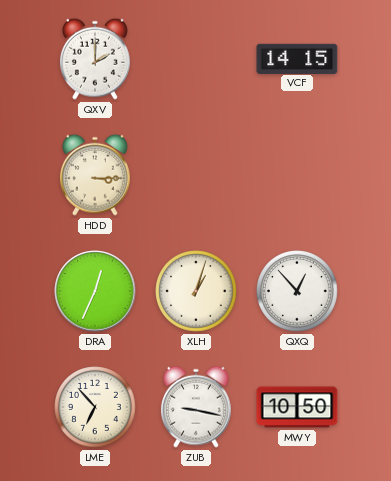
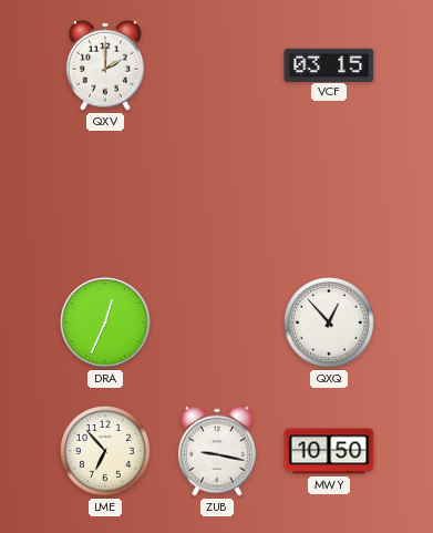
VCF: 14:15 -> 03:15
HDD: 3:15 -> none
XLH: 1:03 -> none
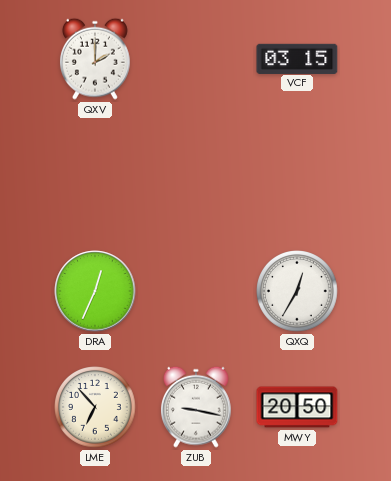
QXQ: 12:53 -> 12:35
MWY: 10:50 -> 20:50
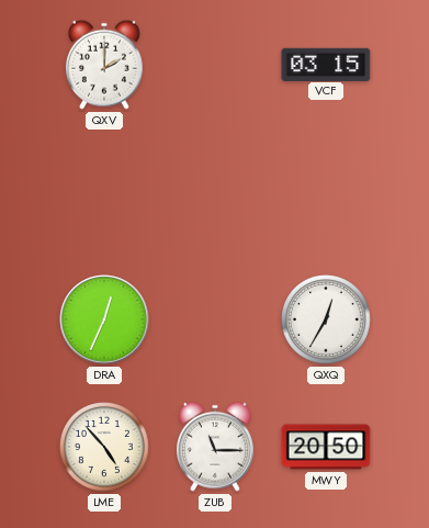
LME: 6:53 -> 4:53
ZUB: 9:17 -> 11:15
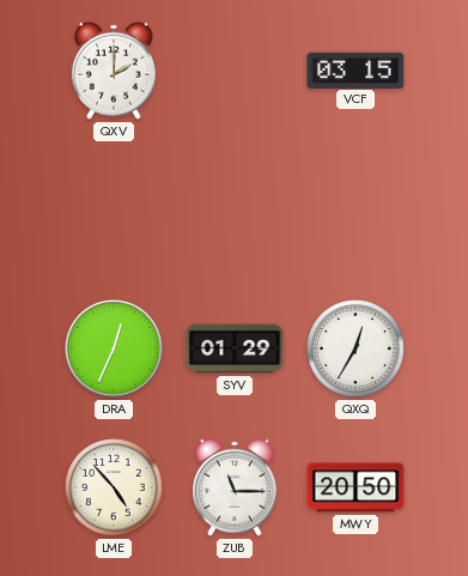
SYV: none -> 01:29
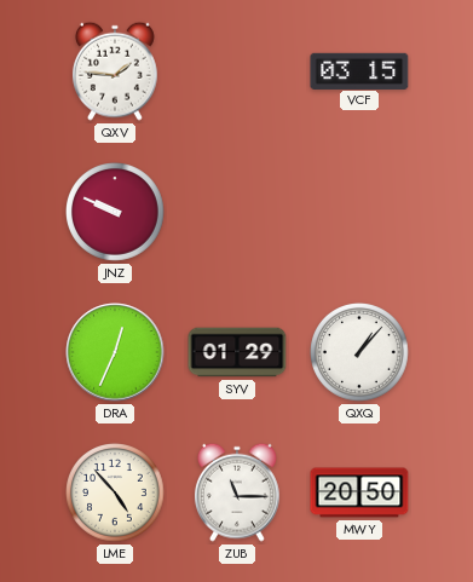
QXV: 2:00 -> 1:46
JNZ: none -> 9:49
QXQ: 12:35 -> 1:07
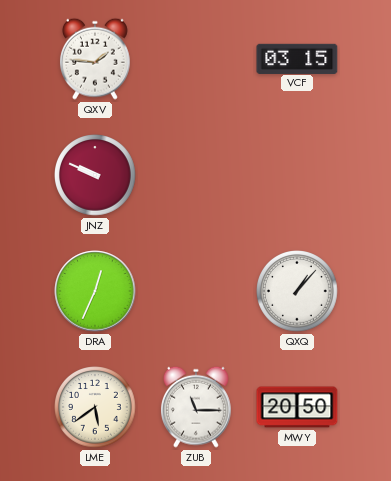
SYV: 01:29 -> none
LME: 4:53 -> 5:39
